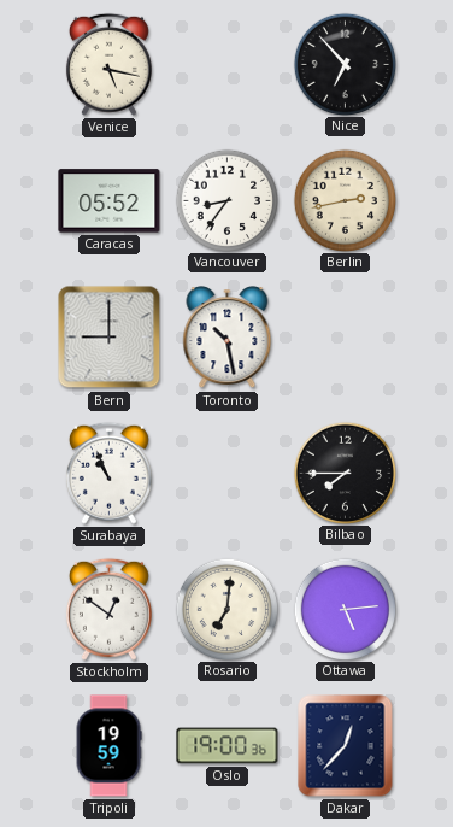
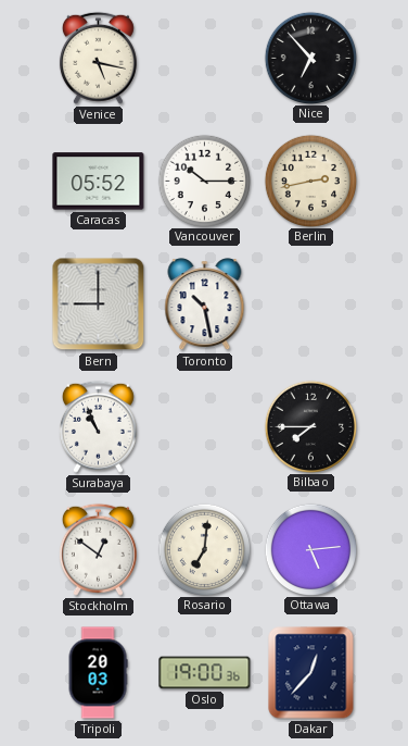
Vancouver: 8:36 -> 10:15
Tripoli: 19:59 -> 20:03
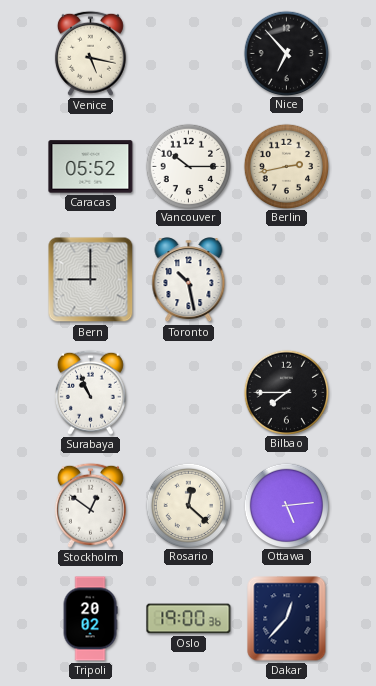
Rosario: 7:01 -> 12:22
Tripoli: 20:03 -> 20:02
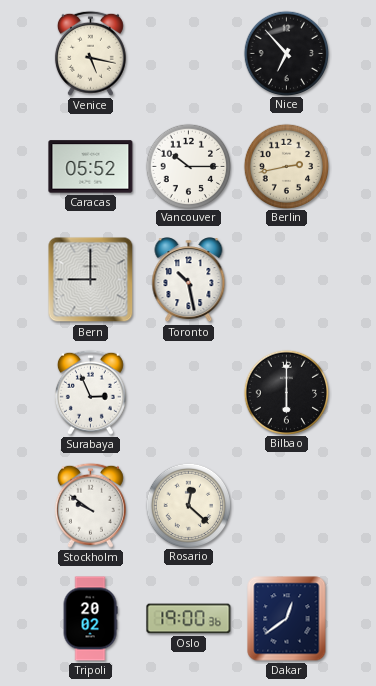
Surabaya: 10:56 -> 2:56
Bilbao: 7:45 -> 6:00
Stockholm: 12:51 -> 9:51
Ottawa: 5:14 -> none
Dakar: 12:37 -> 12:39
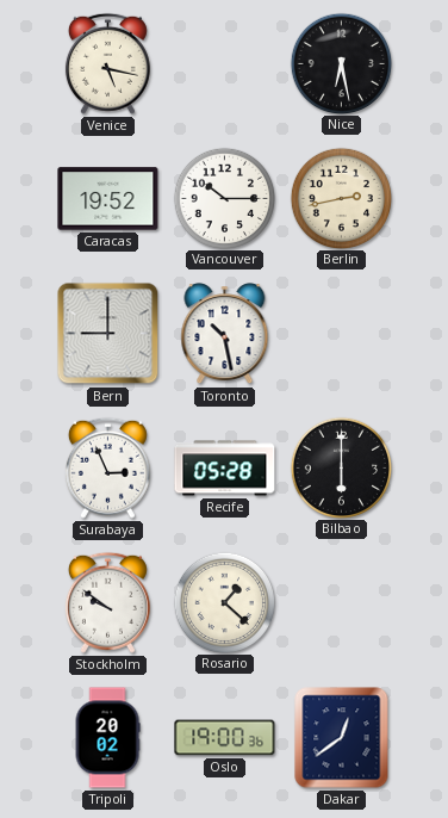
Nice: 6:53 -> 6:28
Caracas: 05:52 -> 19:52
Recife: none -> 05:28
Rosario: 12:22 -> 1:22
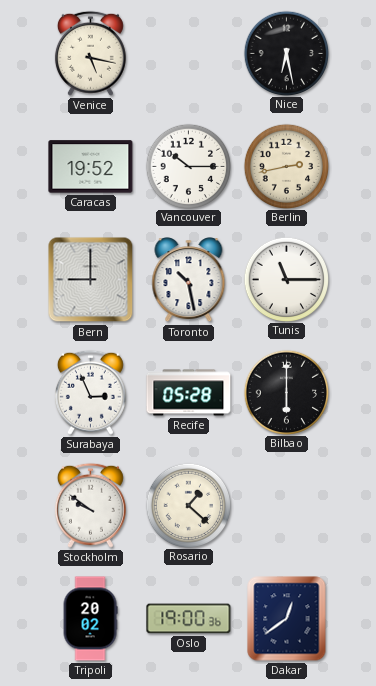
Tunis: none -> 11:15
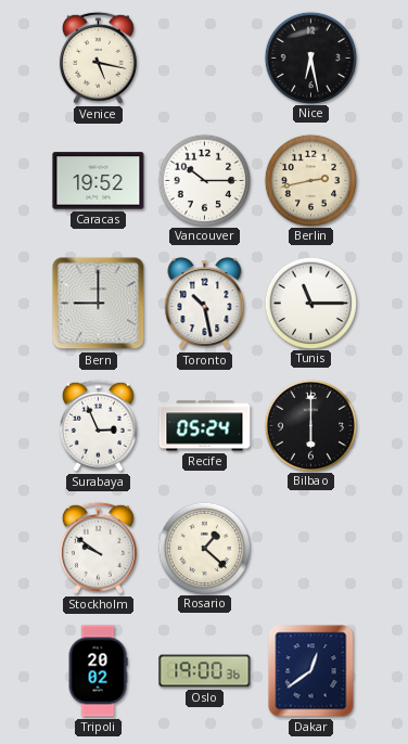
Recife: 05:28 -> 05:24
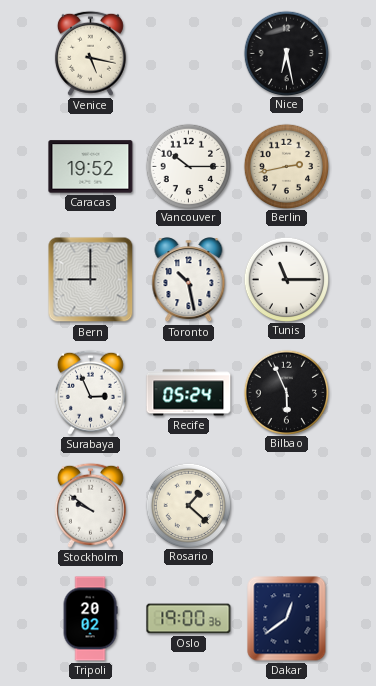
Bilbao: 6:00 -> 5:56
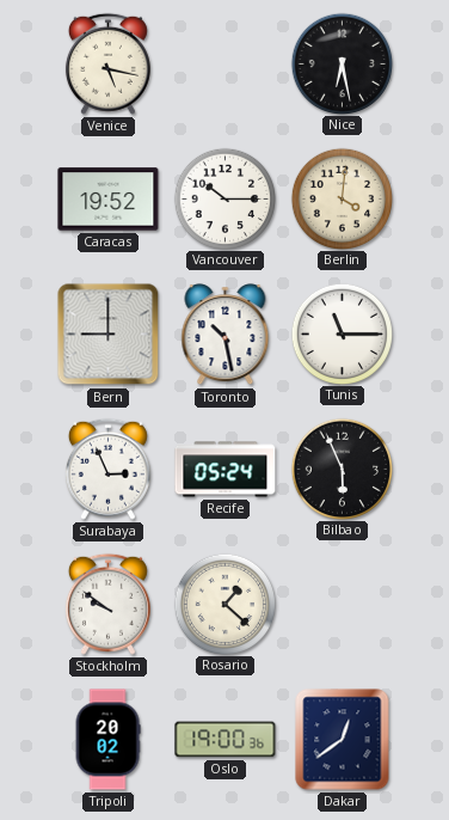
Berlin: 2:43 -> 4:01
